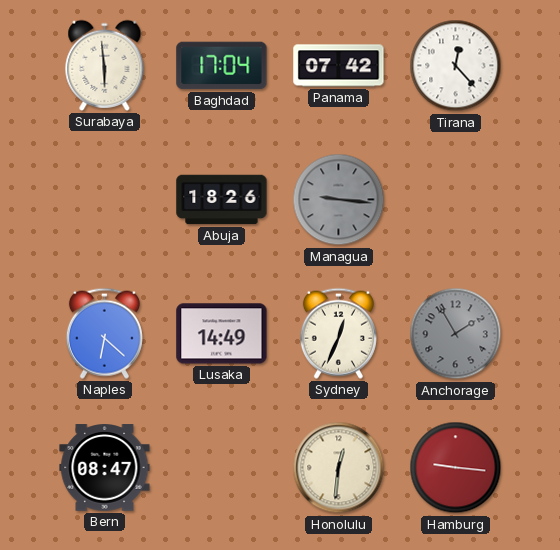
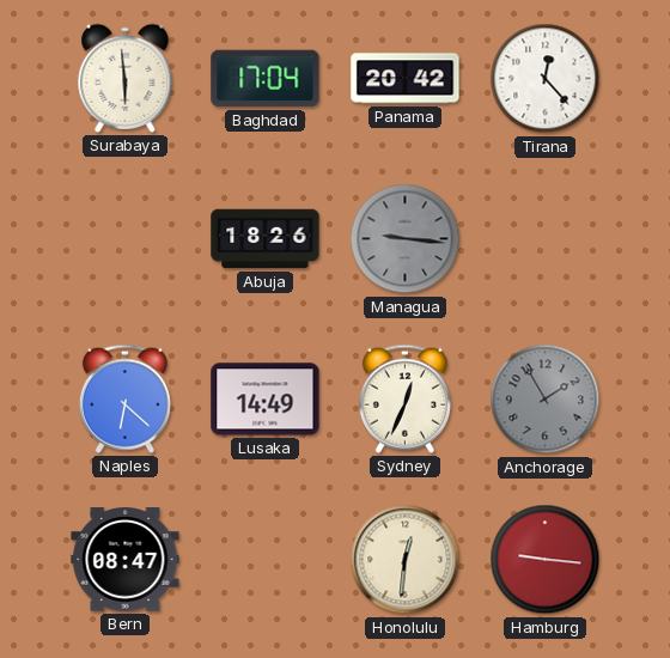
Panama: 07:42 -> 20:42
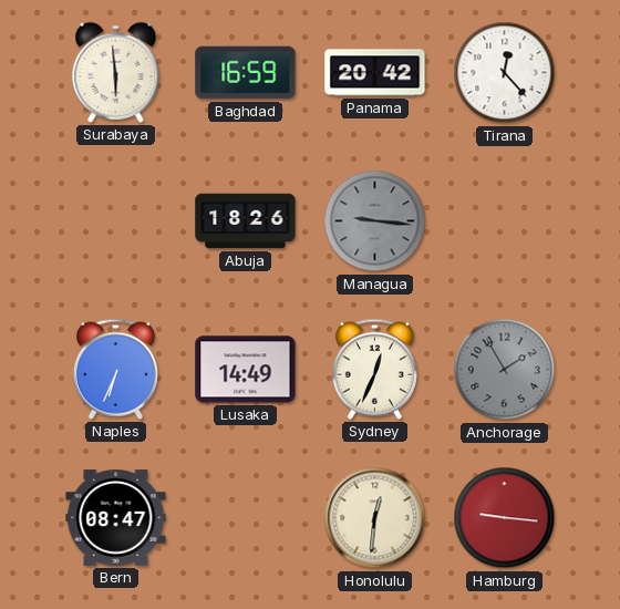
Baghdad: 17:04 -> 16:59
Naples: 6:22 -> 6:34
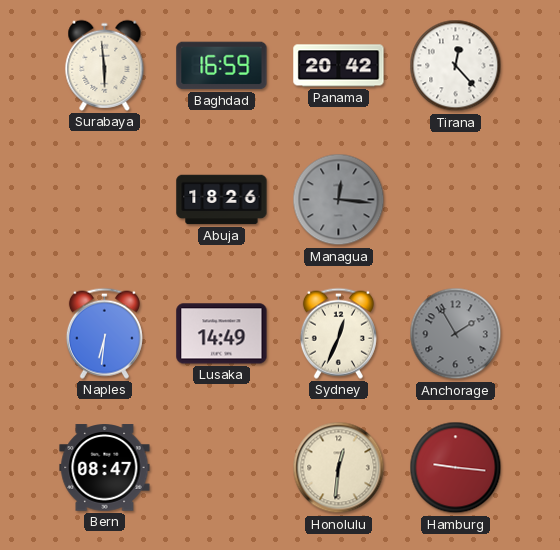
Managua: 9:16 -> 12:16
Naples: 6:34 -> 6:31
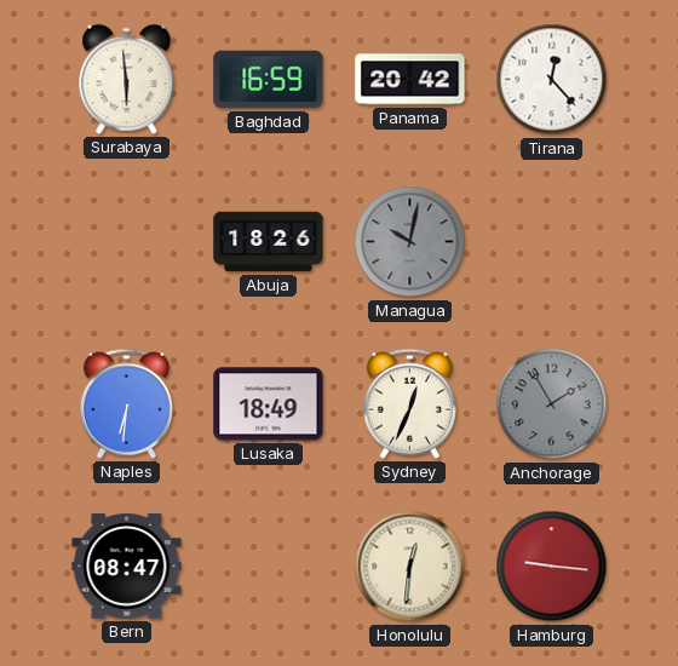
Managua: 12:16 -> 10:02
Lusaka: 14:49 -> 18:49
